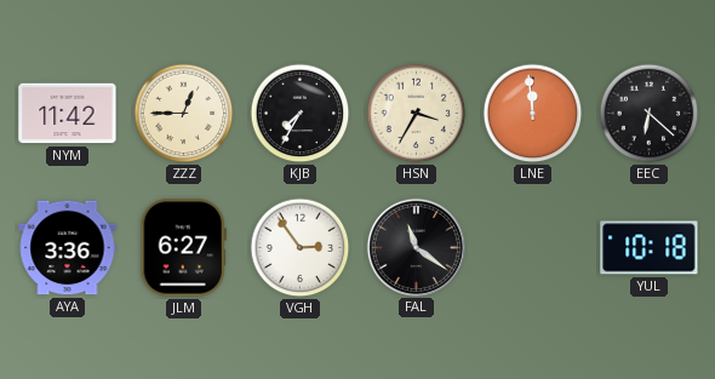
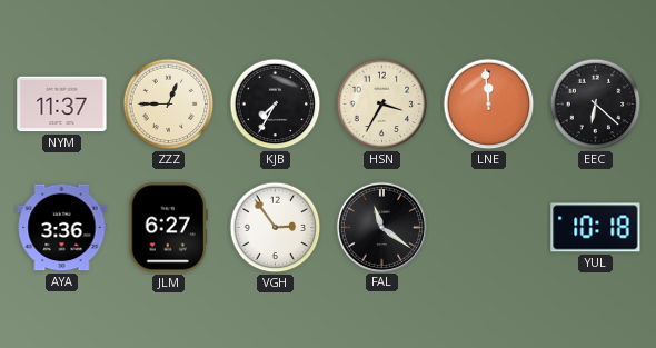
NYM: 11:42 -> 11:37
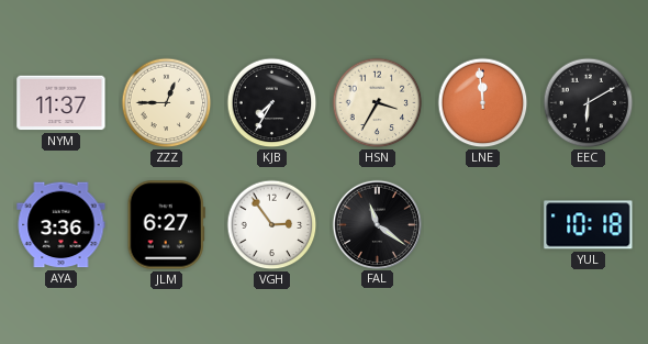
EEC: 6:22 -> 6:10
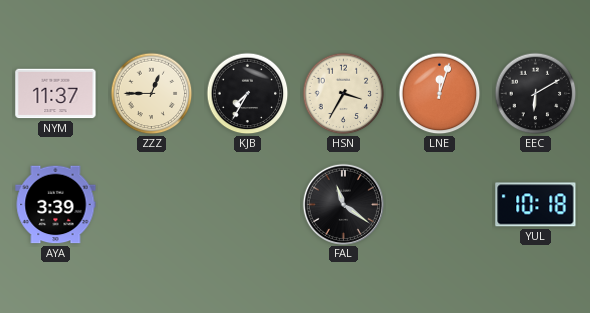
LNE: 11:59 -> 12:03
AYA: 3:36 -> 3:39
JLM: 6:27 -> none
VGH: 2:54 -> none
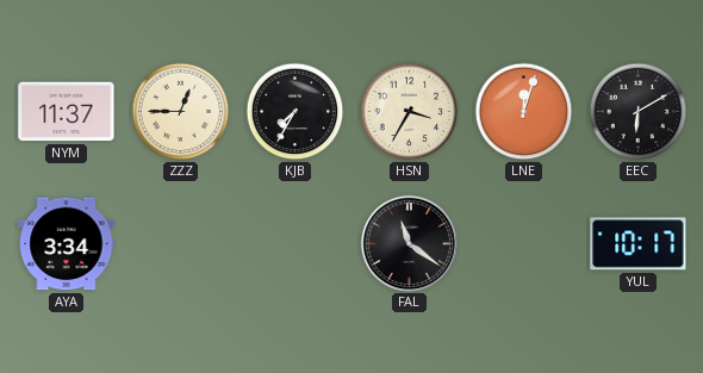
AYA: 3:39 -> 3:34
YUL: 10:18 -> 10:17
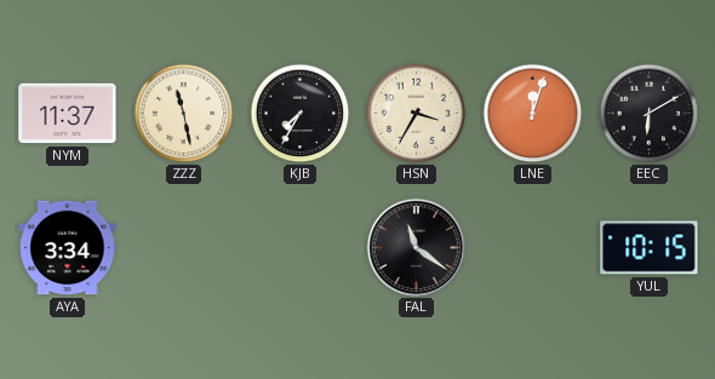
ZZZ: 12:45 -> 11:28
YUL: 10:17 -> 10:15
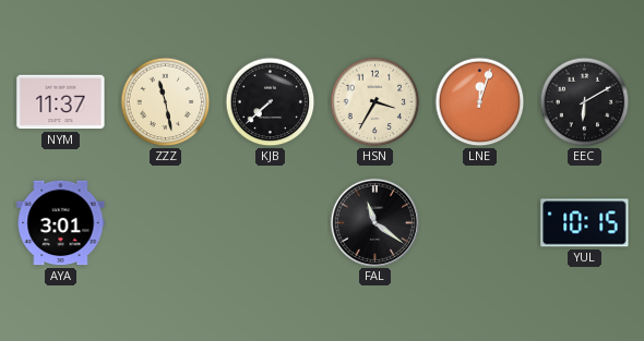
KJB: 7:35 -> 7:38
AYA: 3:34 -> 3:01
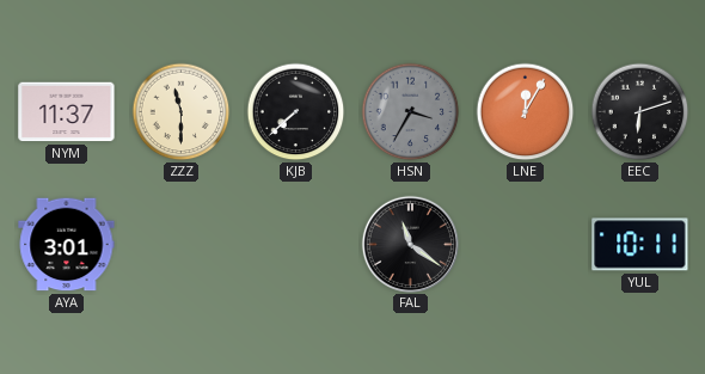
ZZZ: 11:28 -> 11:30
HSN dial: cream -> grey
LNE: 12:03 -> 12:05
EEC: 6:10 -> 6:12
YUL: 10:15 -> 10:11
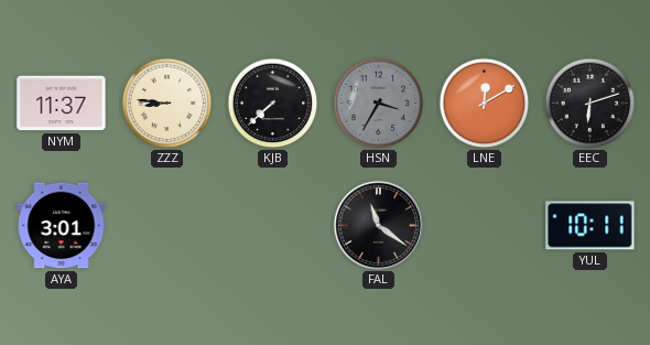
ZZZ: 11:30 -> 8:46
LNE: 12:05 -> 12:10
